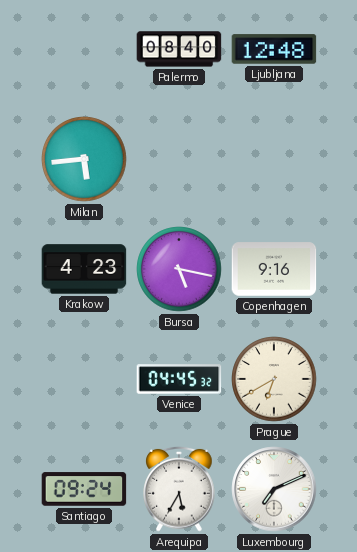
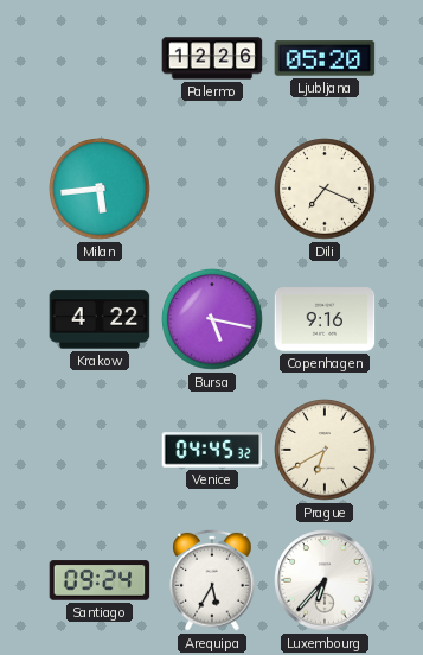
Palermo: 08:40 -> 12:26
Ljubljana: 12:48 -> 05:20
Dili: none -> 7:19
Krakow: 4:23 -> 4:22
Luxembourg: 7:11 -> 6:37
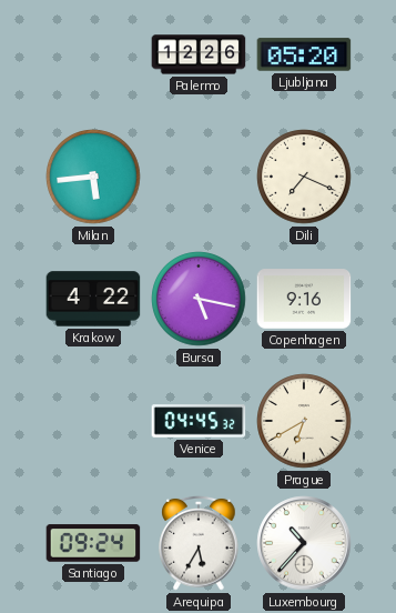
Luxembourg: 6:37 -> 10:37
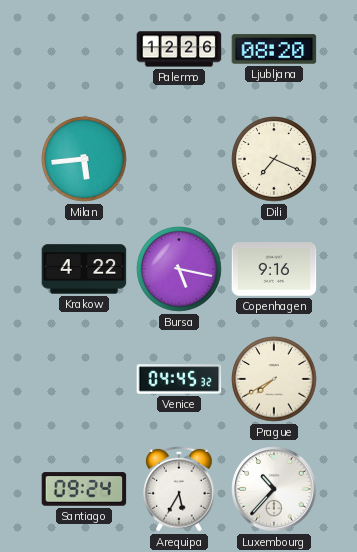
Ljubljana: 05:20 -> 08:20
Prague: 6:40 -> 7:40
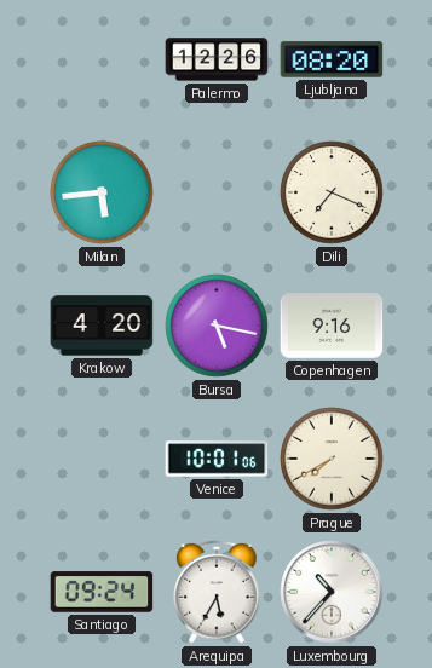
Krakow: 4:22 -> 4:20
Venice: 04:45 -> 10:01
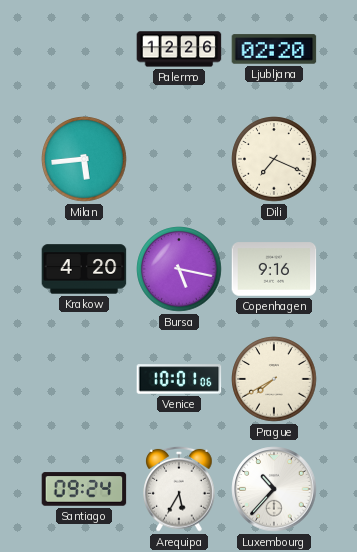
Ljubljana: 08:20 -> 02:20
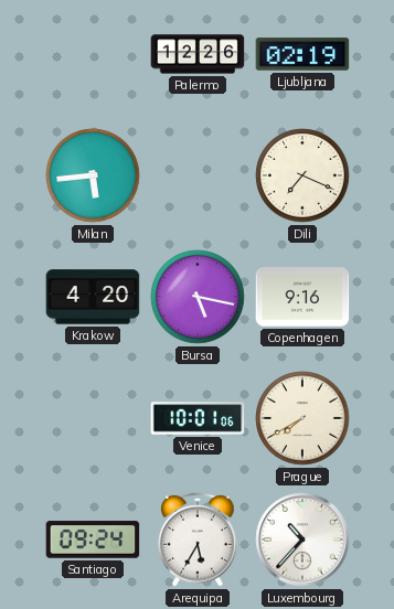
Ljubljana: 02:20 -> 02:19
